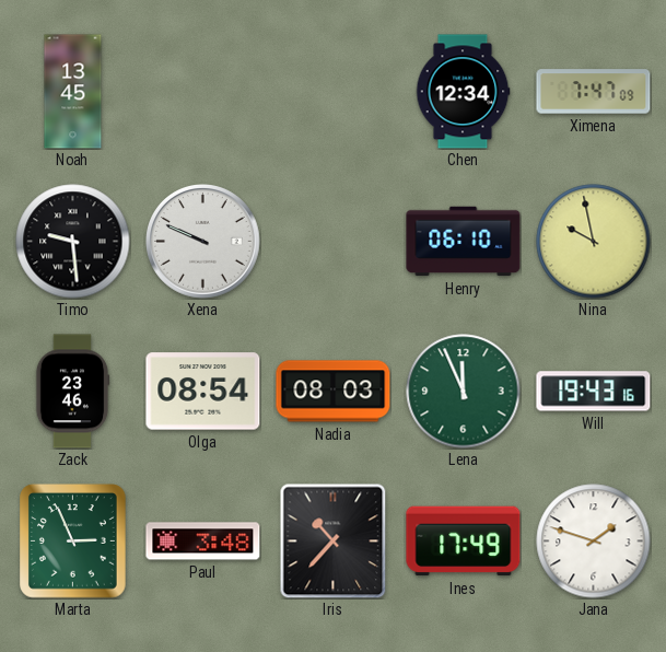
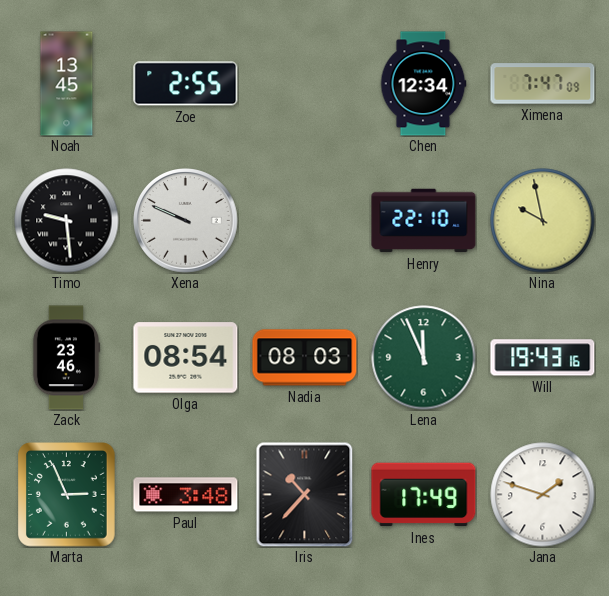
Zoe: none -> 2:55
Henry: 06:10 -> 22:10
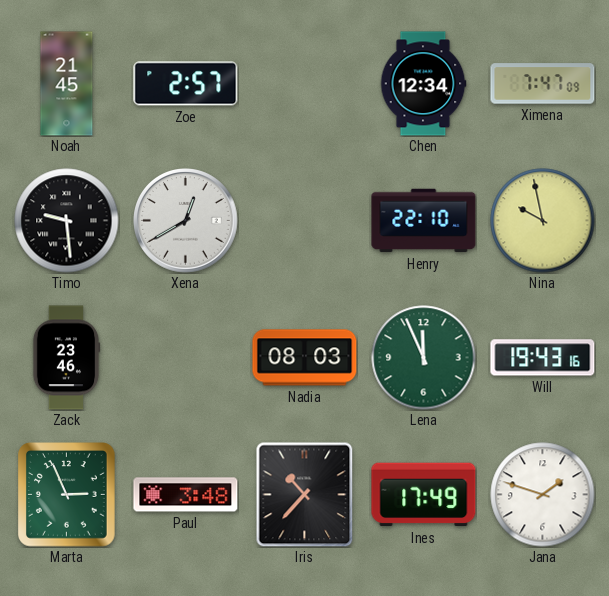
Noah: 13:45 -> 21:45
Zoe: 2:55 -> 2:57
Xena: 9:49 -> 12:40
Olga: 08:54 -> none
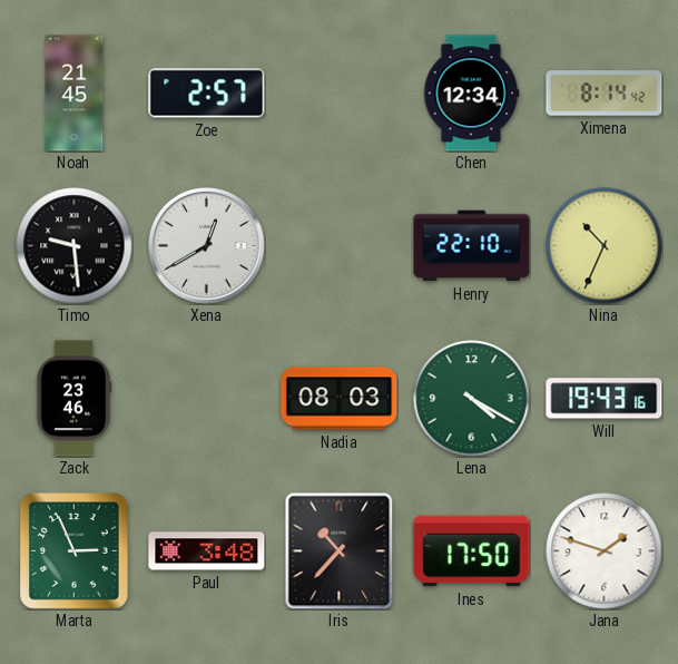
Ximena: 7:47 -> 8:14
Nina: 9:58 -> 10:34
Lena: 11:56 -> 4:20
Ines: 17:49 -> 17:50
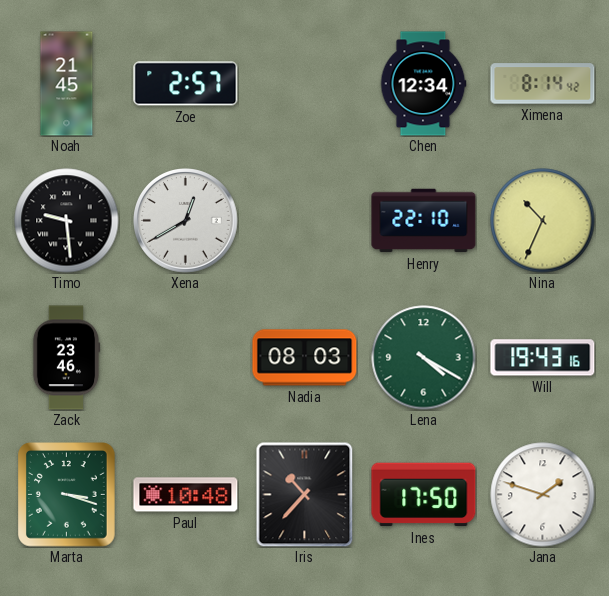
Marta: 2:56 -> 3:18
Paul: 3:48 -> 10:48
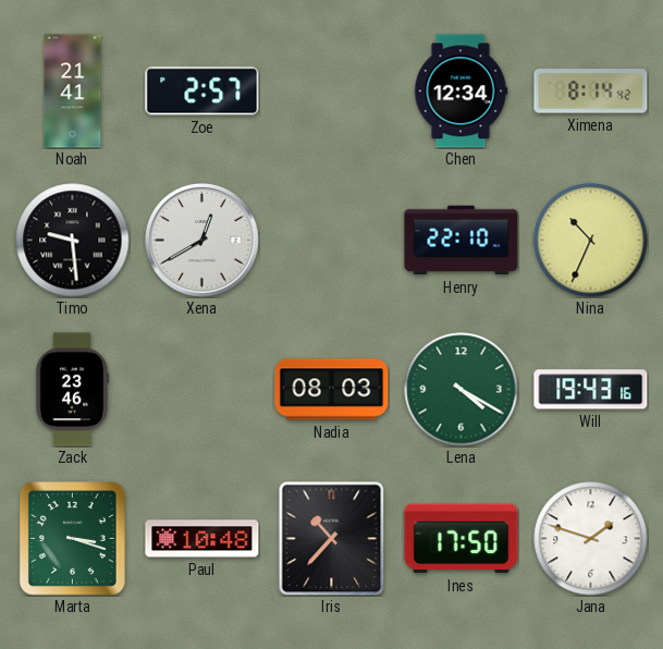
Noah: 21:45 -> 21:41
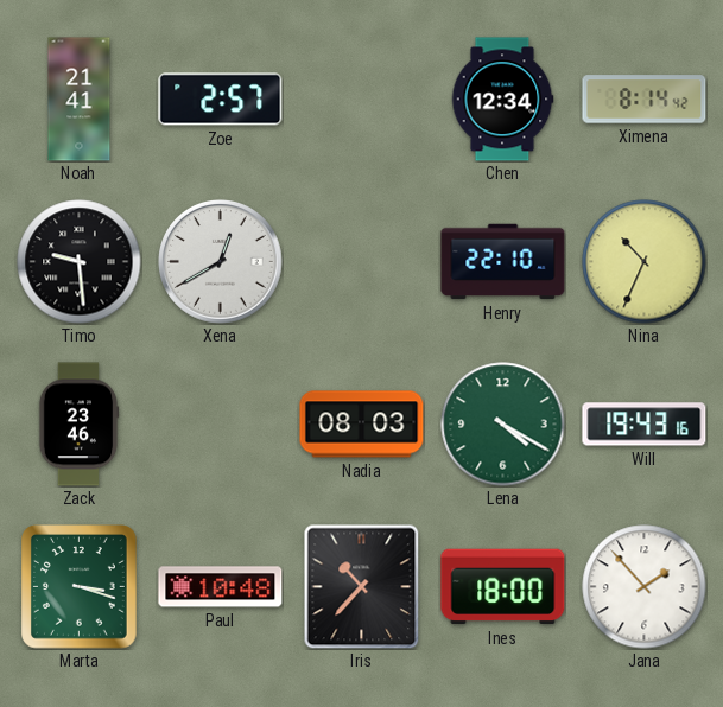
Ines: 17:50 -> 18:00
Jana: 1:48 -> 1:53
